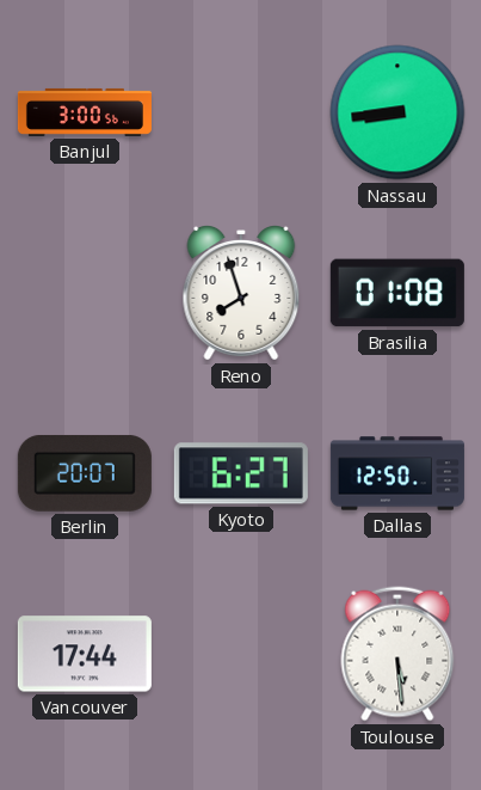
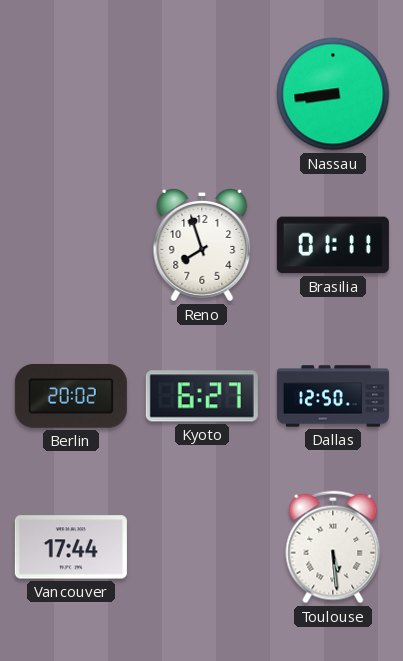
Banjul: 3:00 -> none
Brasilia: 01:08 -> 01:11
Berlin: 20:07 -> 20:02
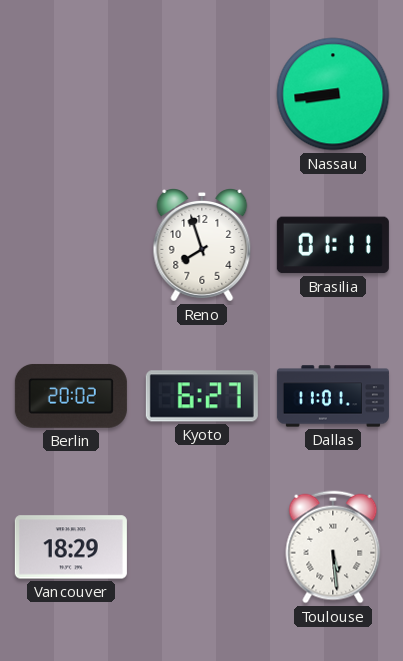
Dallas: 12:50 -> 11:01
Vancouver: 17:44 -> 18:29
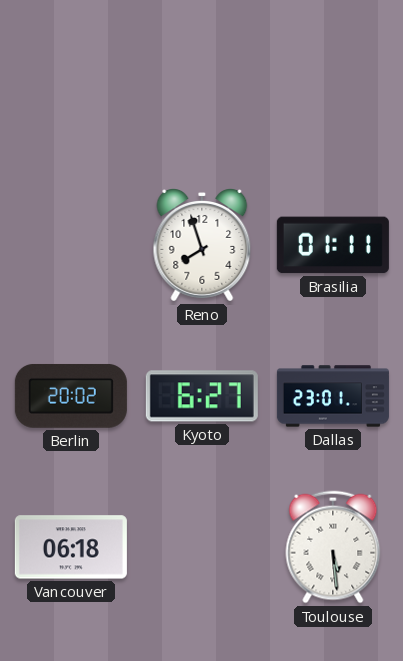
Nassau: 8:44 -> none
Dallas: 11:01 -> 23:01
Vancouver: 18:29 -> 06:18
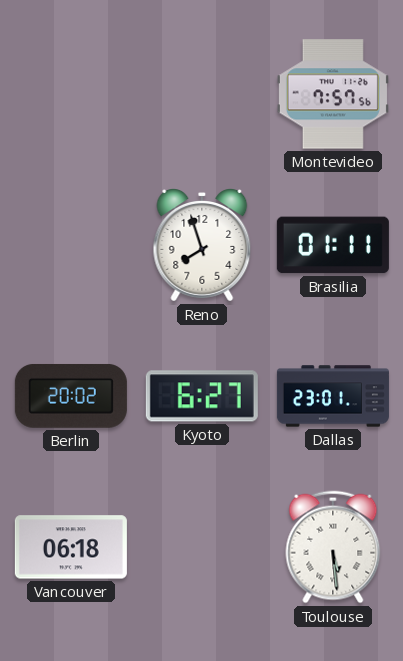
Montevideo: none -> 7:57
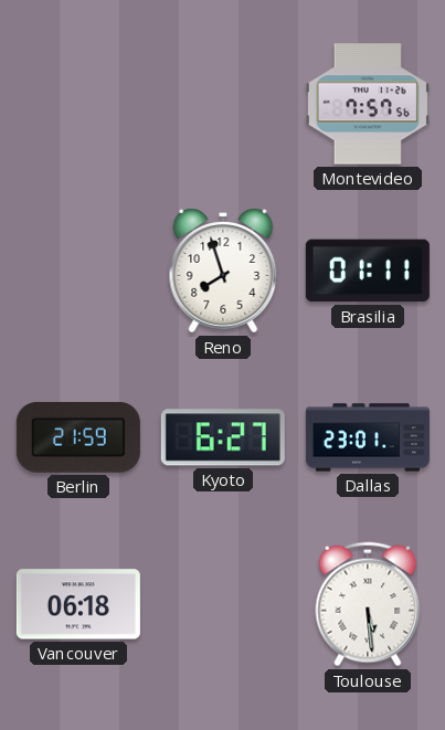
Berlin: 20:02 -> 21:59
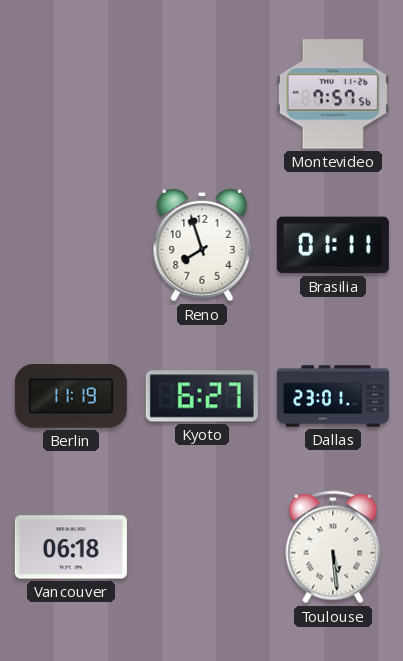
Berlin: 21:59 -> 11:19
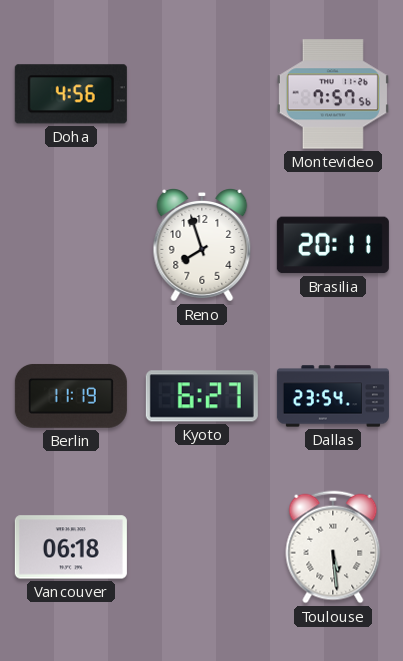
Doha: none -> 4:56
Brasilia: 01:11 -> 20:11
Dallas: 23:01 -> 23:54
